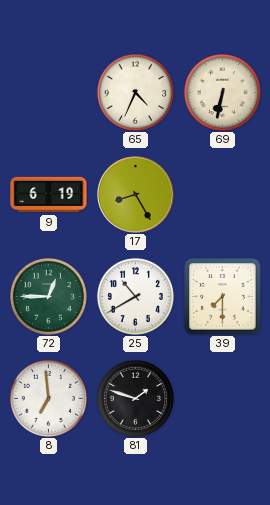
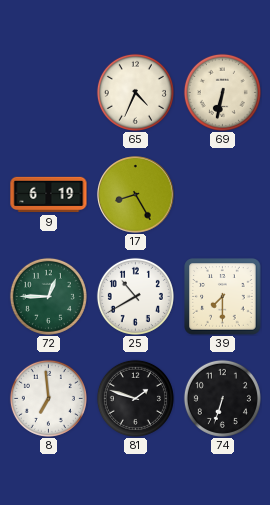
74: none -> 6:33
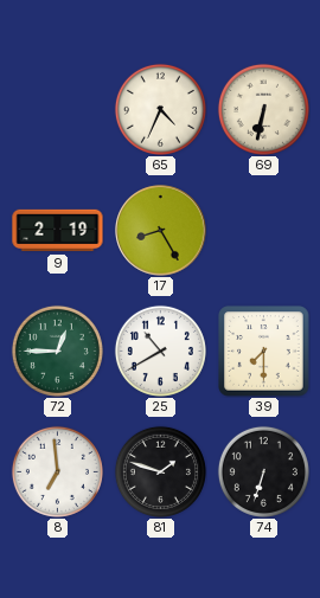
9: 6:19 -> 2:19
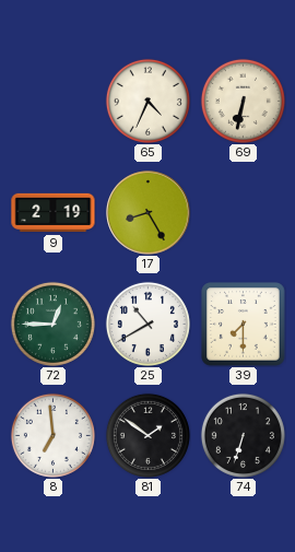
81: 1:48 -> 1:51
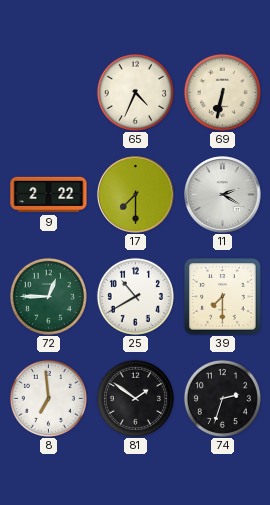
9: 2:19 -> 2:22
17: 8:25 -> 7:30
11: none -> 2:20
74: 6:33 -> 2:33
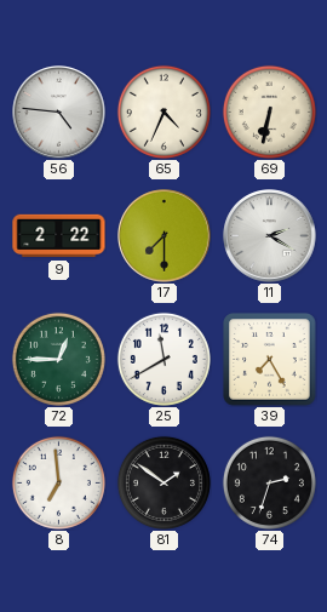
56: none -> 4:46
25: 10:40 -> 11:40
39: 7:30 -> 7:25
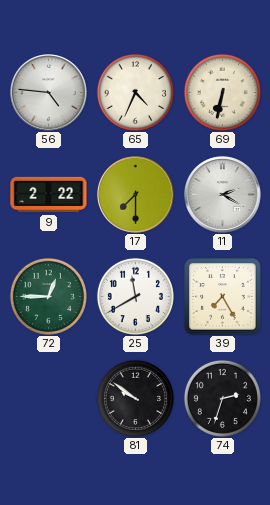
8: 6:59 -> none
81: 1:51 -> 9:51
